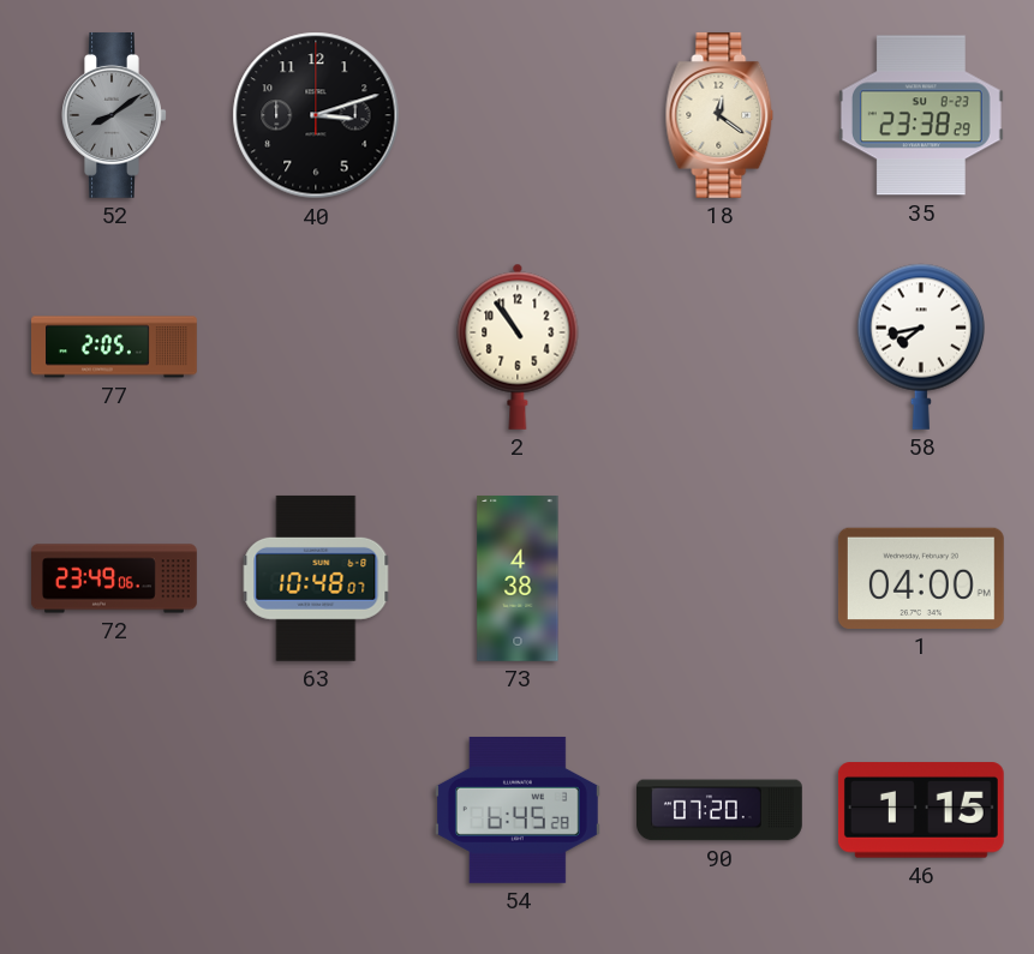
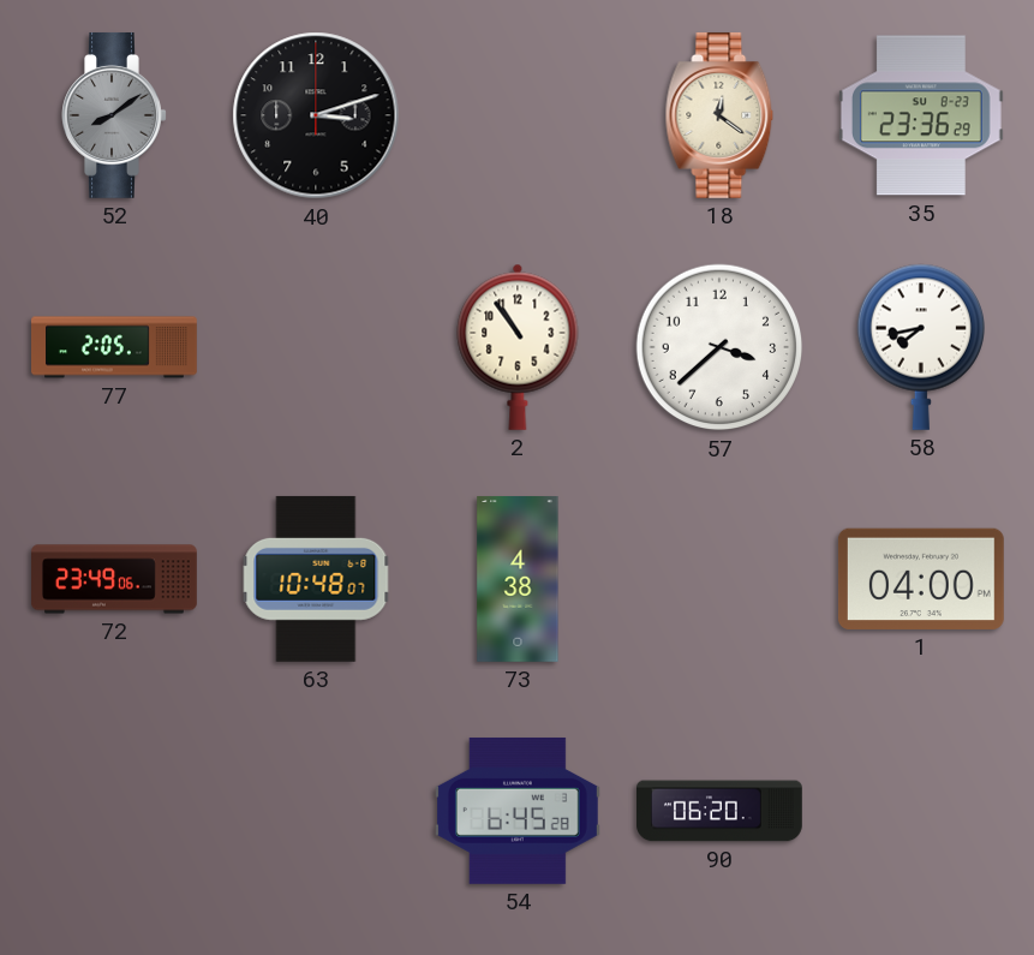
35: 23:38 -> 23:36
57: none -> 3:38
90: 07:20 -> 06:20
46: 1:15 -> none
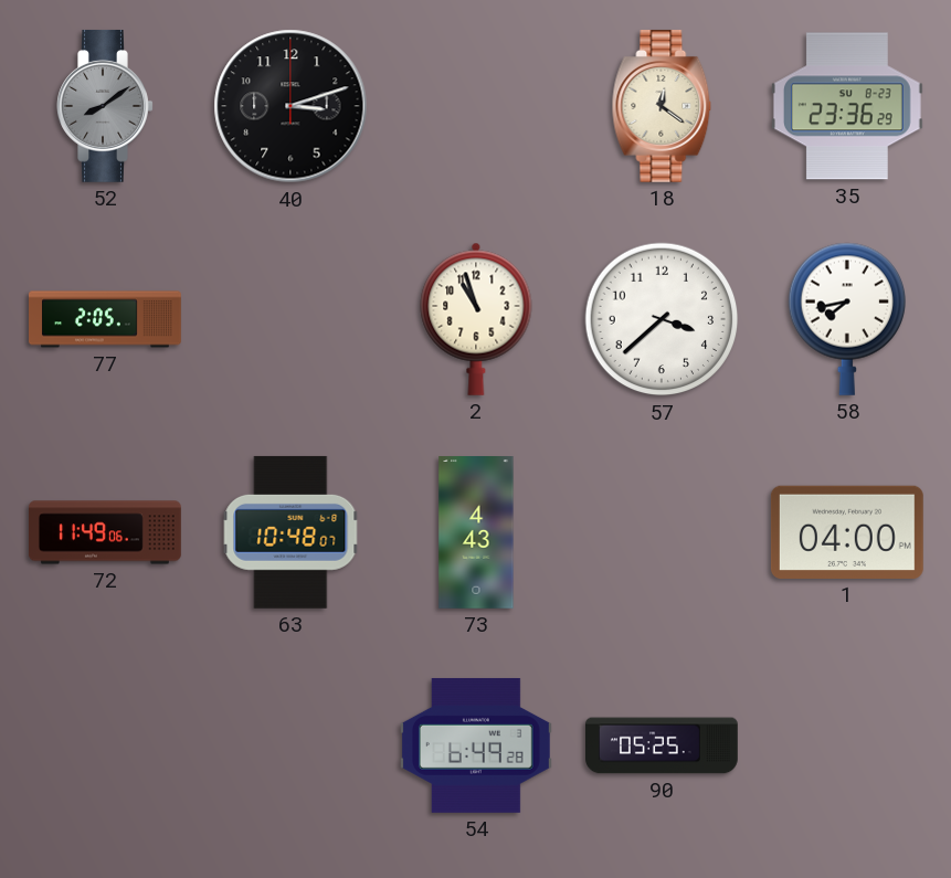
2: 10:54 -> 10:57
72: 23:49 -> 11:49
73: 4:38 -> 4:43
54: 6:45 -> 6:49
90: 06:20 -> 05:25
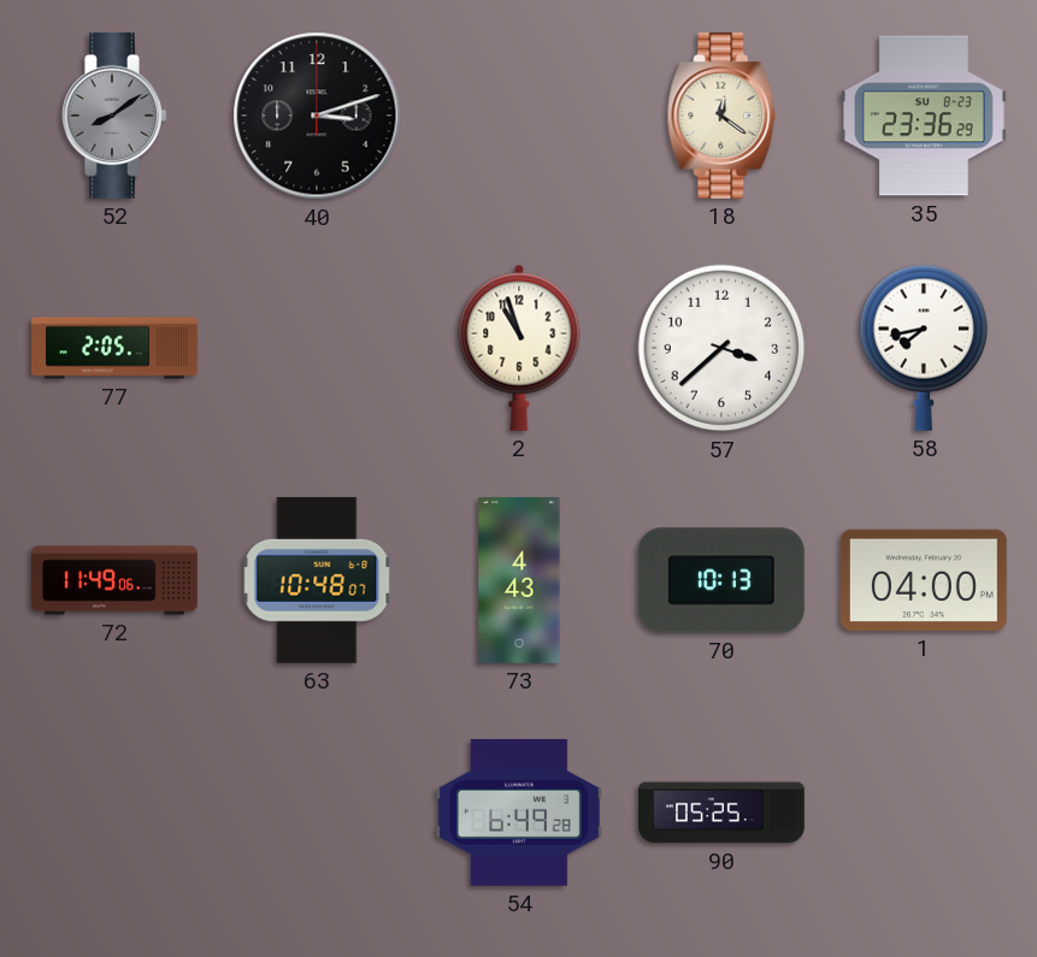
70: none -> 10:13
